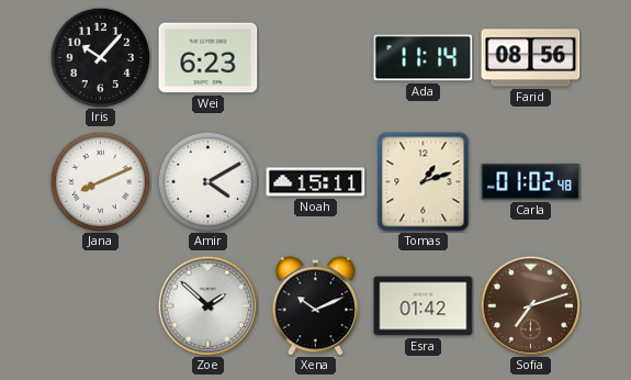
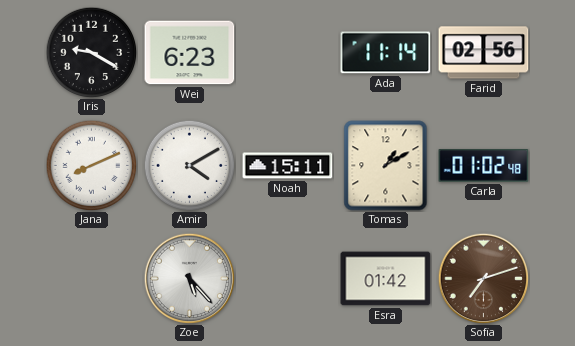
Iris: 10:07 -> 9:20
Farid: 08:56 -> 02:56
Tomas: 1:12 -> 1:10
Zoe: 1:52 -> 5:23
Xena: 10:11 -> none
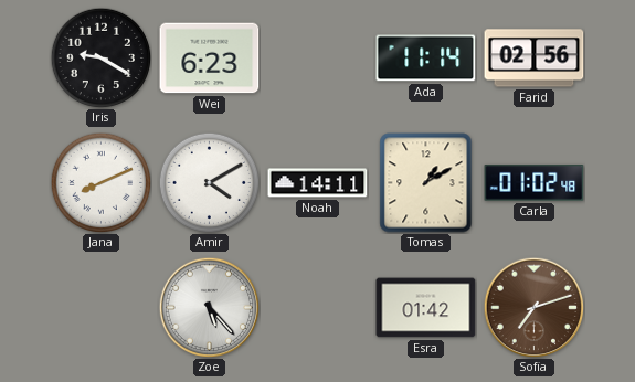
Noah: 15:11 -> 14:11
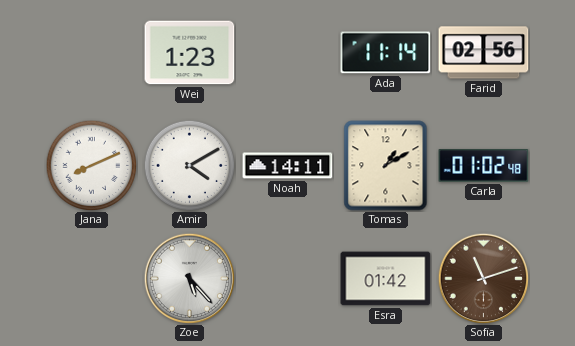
Iris: 9:20 -> none
Wei: 6:23 -> 1:23
Sofia: 7:12 -> 11:12
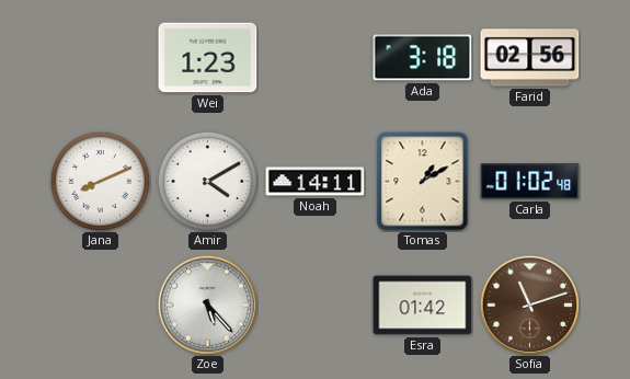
Ada: 11:14 -> 3:18
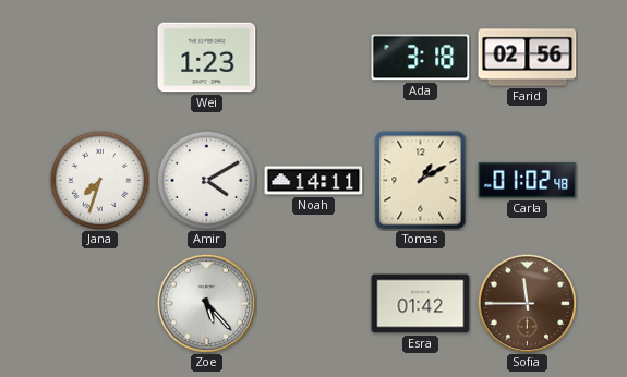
Jana: 8:11 -> 7:33
Sofia: 11:12 -> 11:45
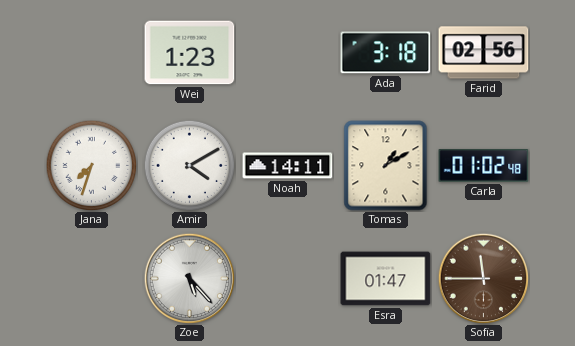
Esra: 01:42 -> 01:47
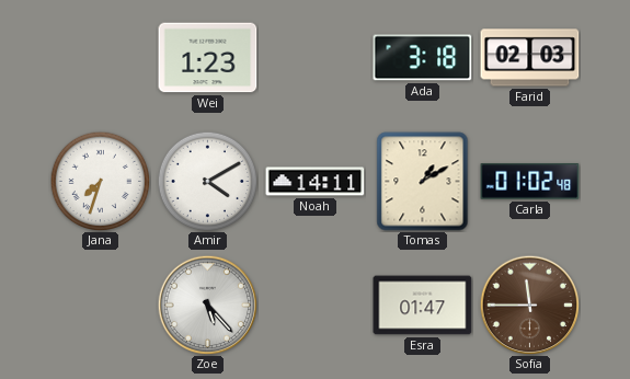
Farid: 02:56 -> 02:03
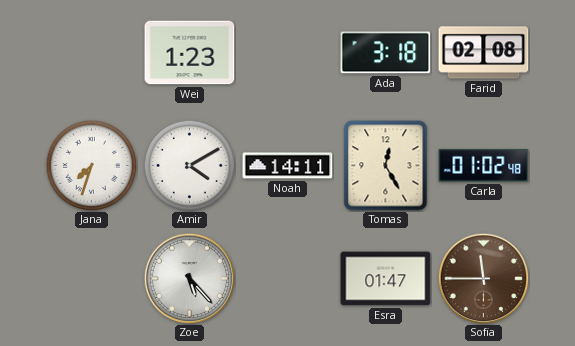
Farid: 02:03 -> 02:08
Tomas: 1:10 -> 12:25
